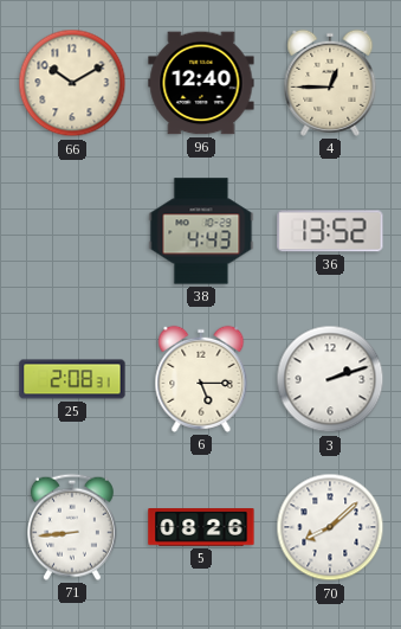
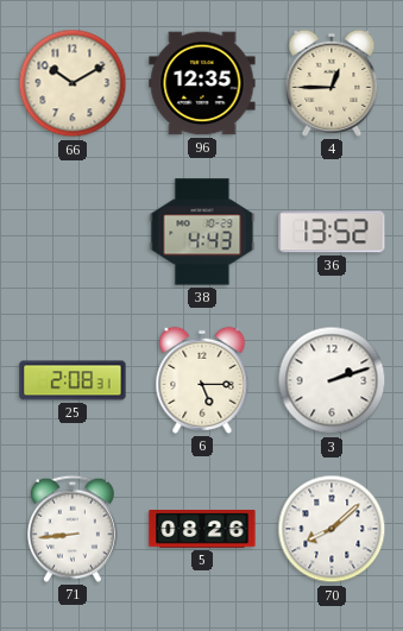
96: 12:40 -> 12:35
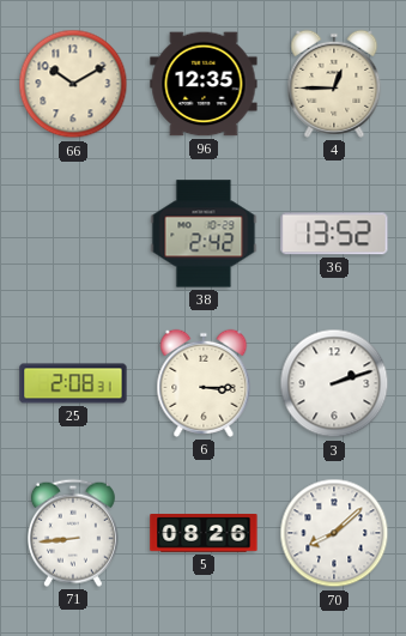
38: 4:43 -> 2:42
6: 5:15 -> 3:15
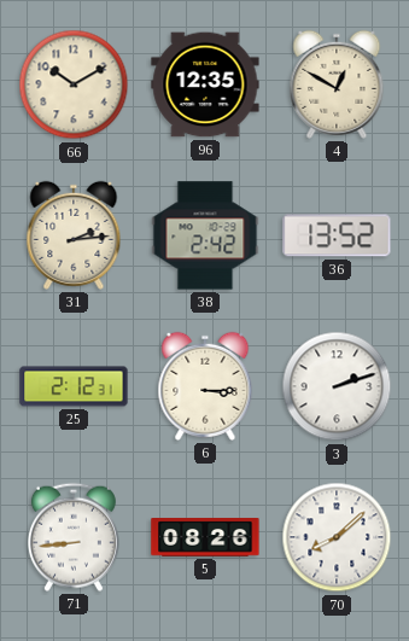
4: 12:45 -> 12:50
31: none -> 2:14
25: 2:08 -> 2:12
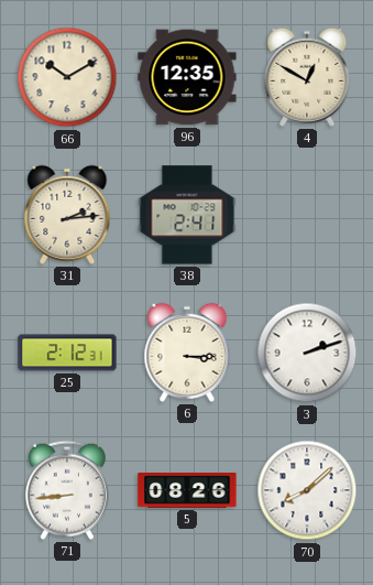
38: 2:42 -> 2:41
36: 13:52 -> none
